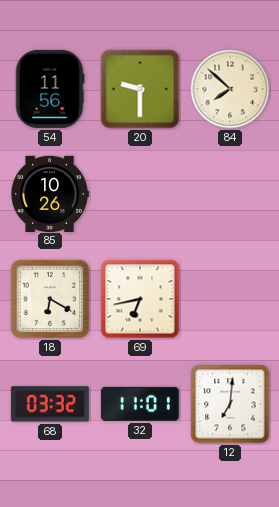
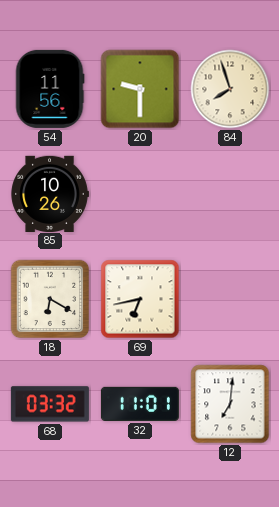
84: 7:52 -> 7:57
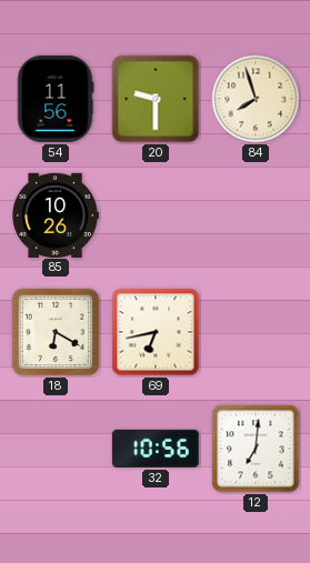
68: 03:32 -> none
32: 11:01 -> 10:56
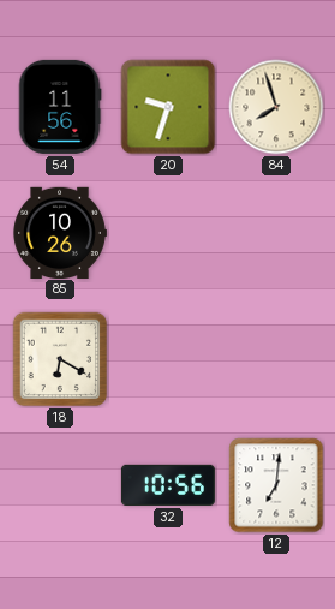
20: 9:30 -> 9:33
69: 6:43 -> none
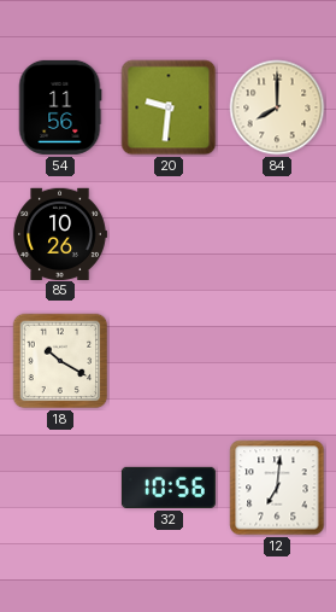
20: 9:33 -> 9:31
84: 7:57 -> 8:00
18: 6:20 -> 10:20
